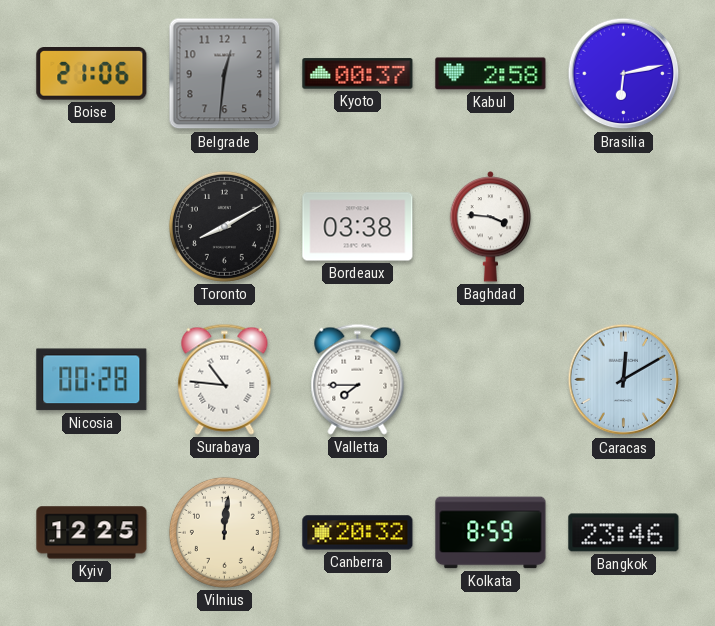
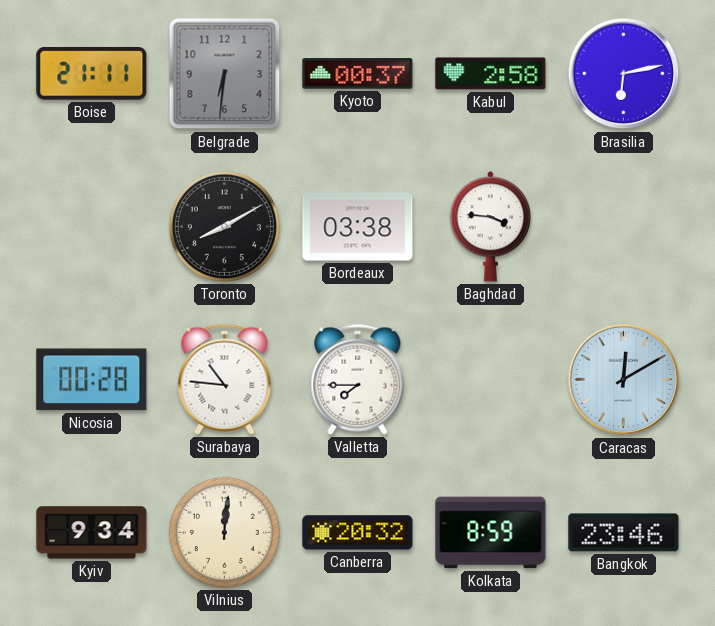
Boise: 21:06 -> 21:11
Belgrade: 12:31 -> 6:31
Kyiv: 12:25 -> 9:34
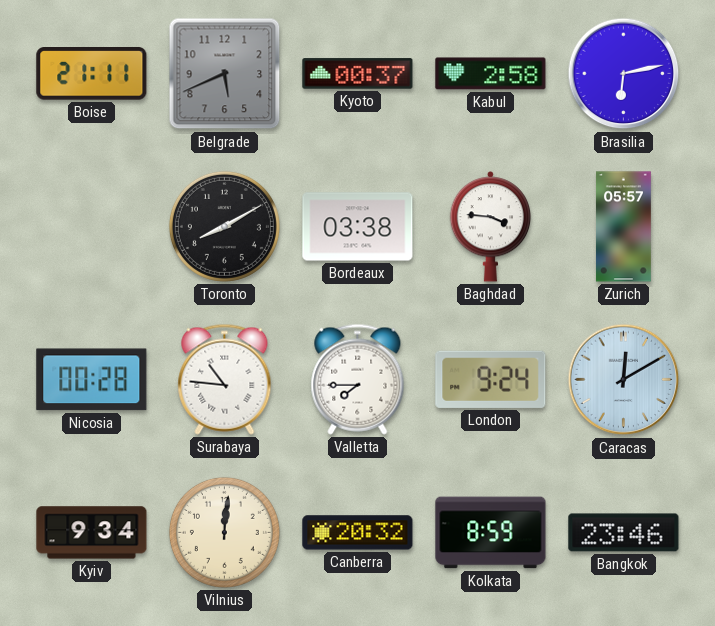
Belgrade: 6:31 -> 5:41
Zurich: none -> 05:57
London: none -> 9:24
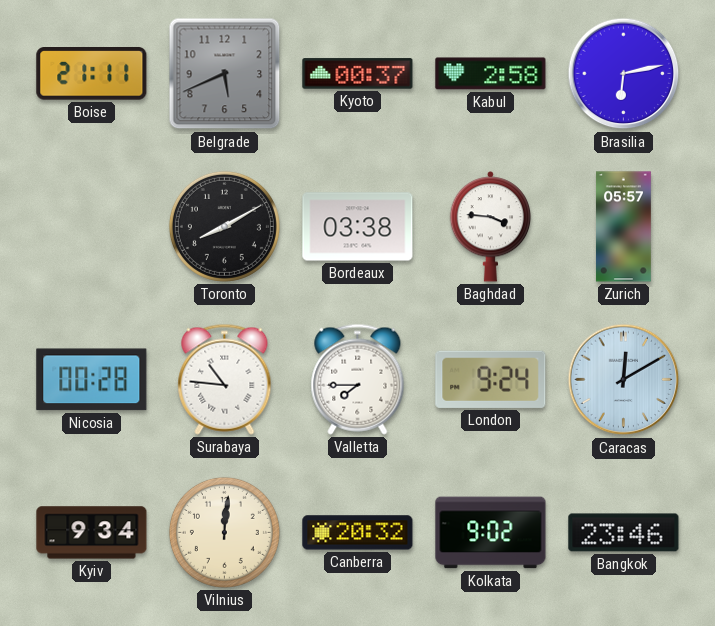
Kolkata: 8:59 -> 9:02
